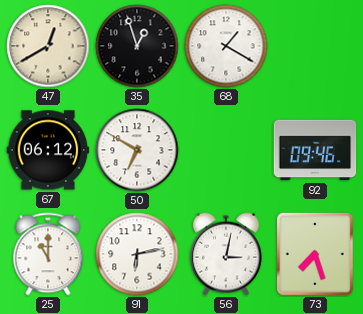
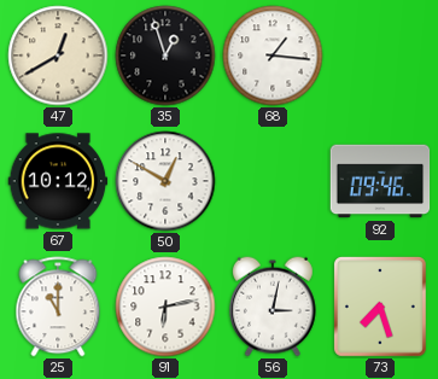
68: 1:20 -> 1:16
67: 06:12 -> 10:12
50: 6:50 -> 12:50
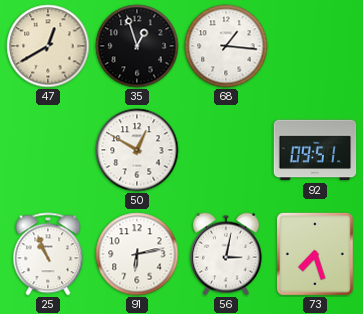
67: 10:12 -> none
92: 09:46 -> 09:51
25: 11:00 -> 10:56
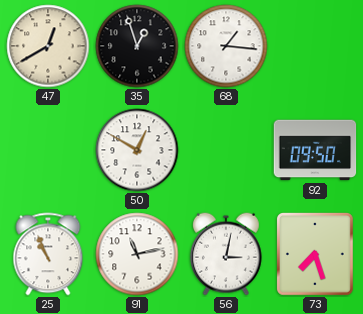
92: 09:51 -> 09:50
91: 6:13 -> 11:13
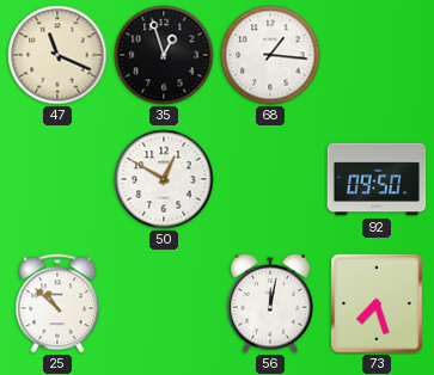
47: 12:40 -> 11:19
25: 10:56 -> 10:52
91: 11:13 -> none
56: 3:02 -> 12:02
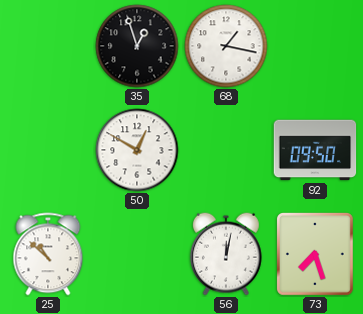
47: 11:19 -> none
68: 1:16 -> 1:17
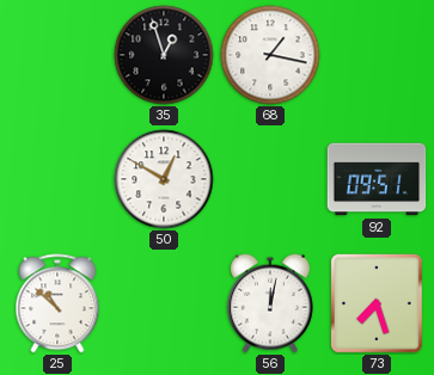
92: 09:50 -> 09:51
